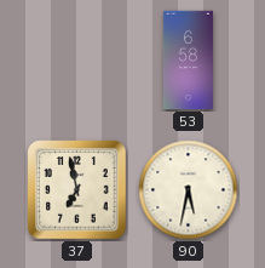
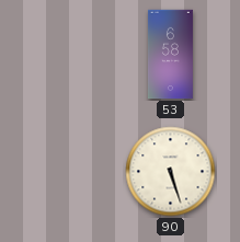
37: 6:58 -> none
90: 5:32 -> 5:27
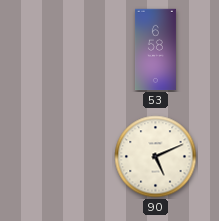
90: 5:27 -> 5:11
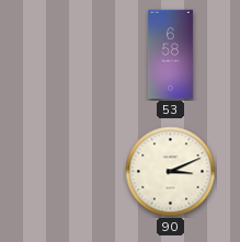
90: 5:11 -> 3:11
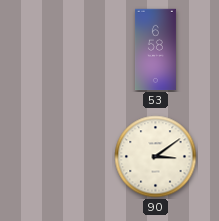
90: 3:11 -> 3:09
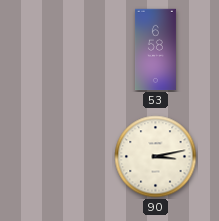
90: 3:09 -> 3:13
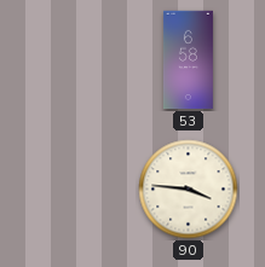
90: 3:13 -> 3:46
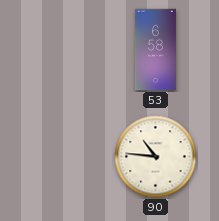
90: 3:46 -> 10:46
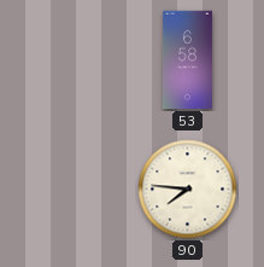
90: 10:46 -> 7:46
